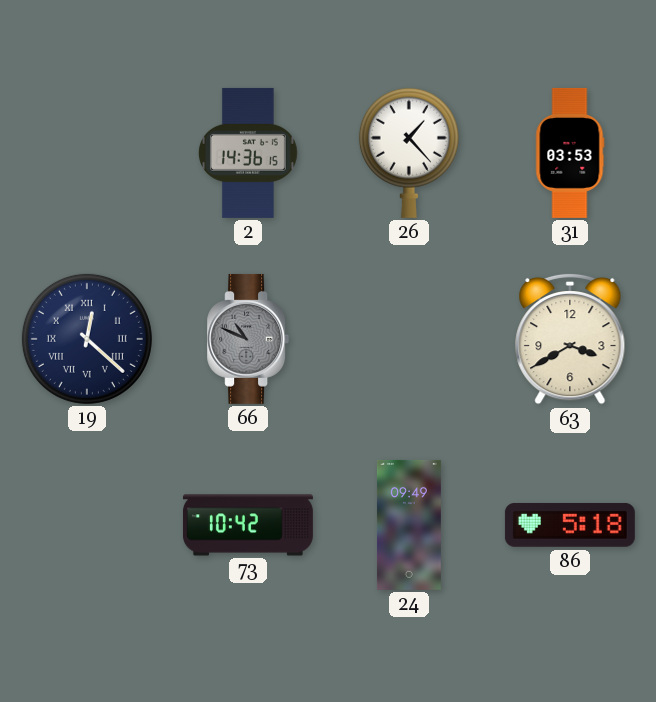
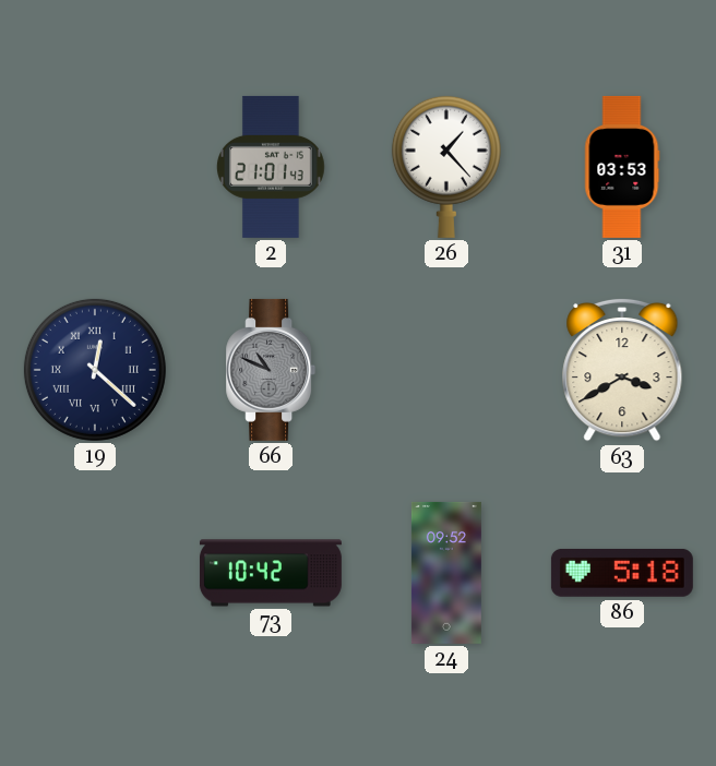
2: 14:36 -> 21:01
24: 09:49 -> 09:52
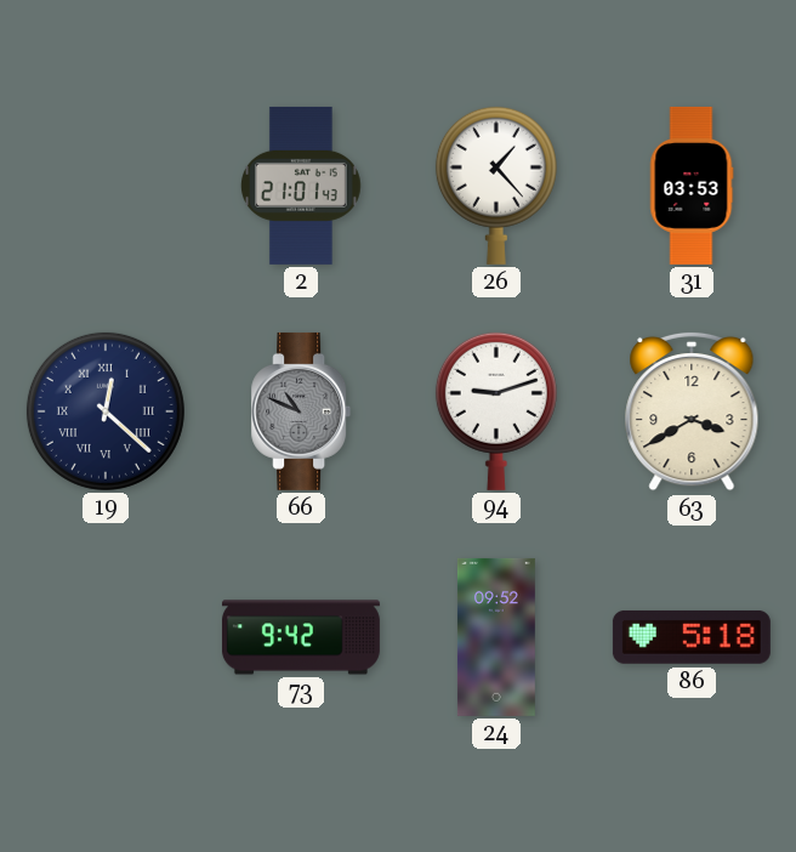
94: none -> 9:12
73: 10:42 -> 9:42
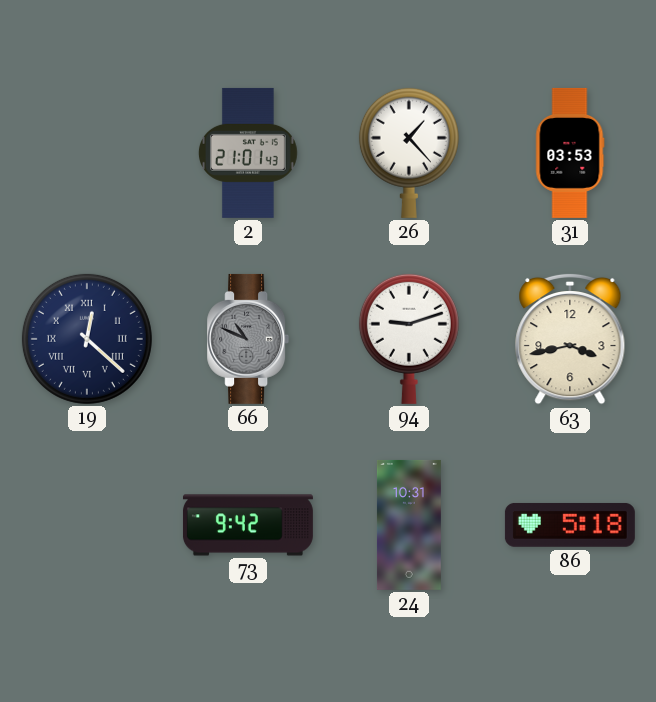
63: 3:40 -> 3:43
24: 09:52 -> 10:31
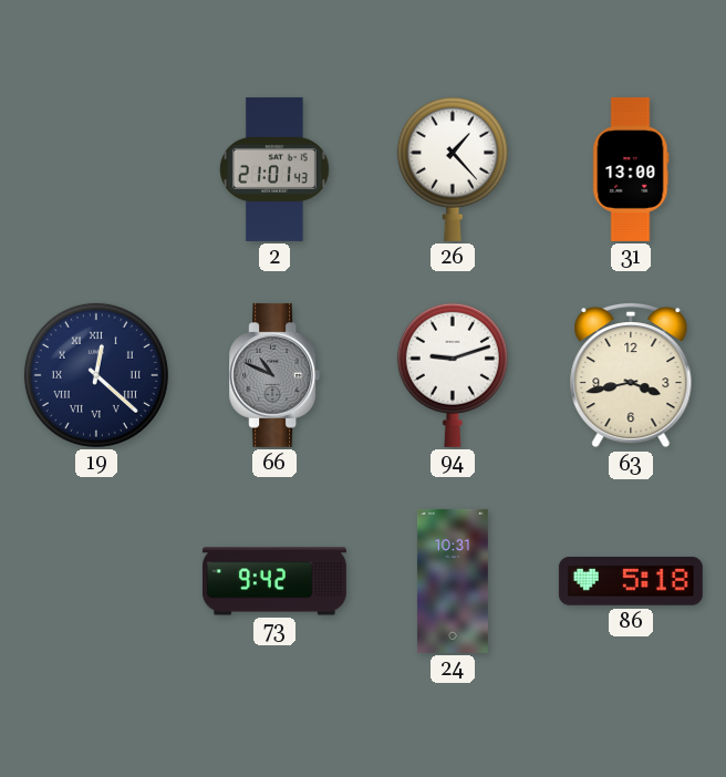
31: 03:53 -> 13:00
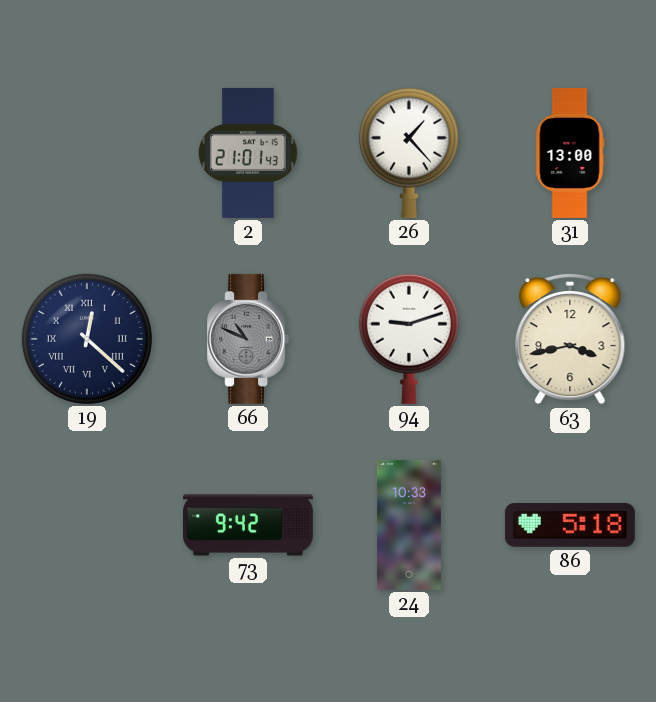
24: 10:31 -> 10:33
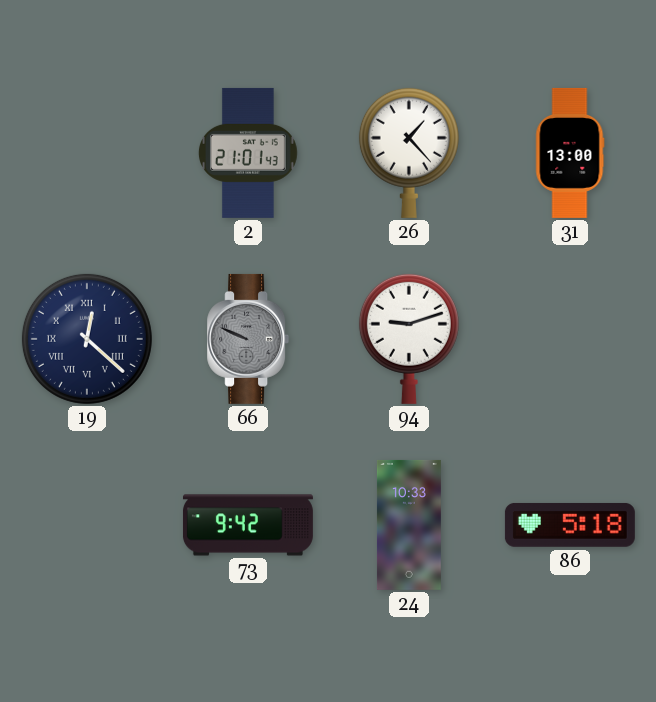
66: 10:49 -> 9:49
63: 3:43 -> none
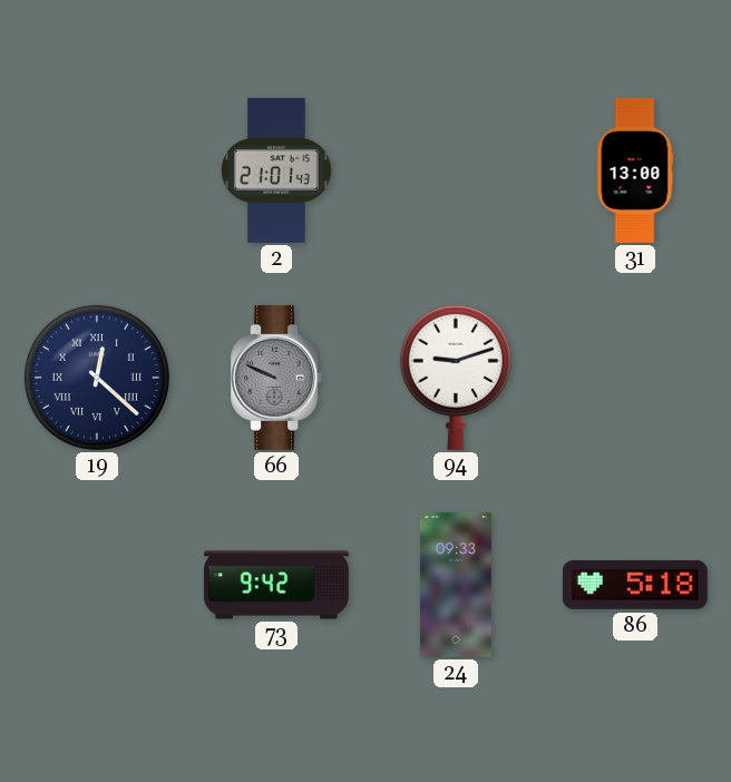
26: 1:23 -> none
24: 10:33 -> 09:33
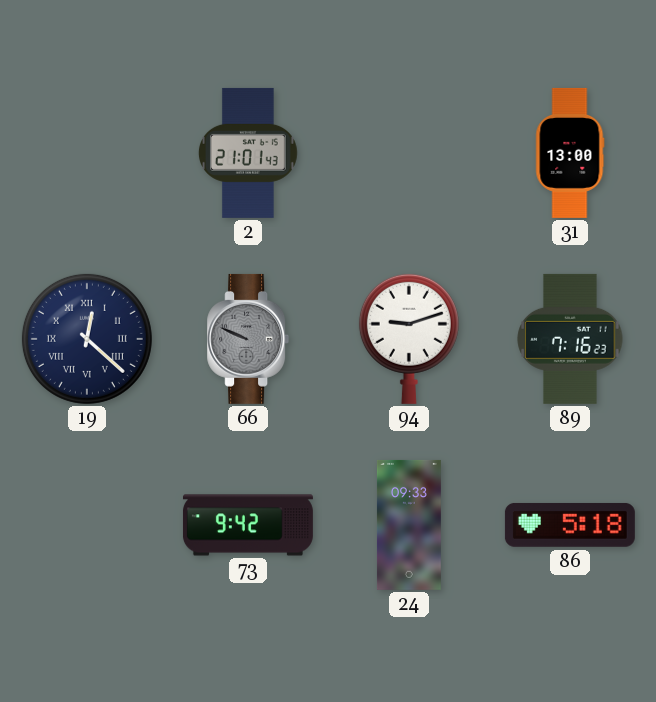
89: none -> 7:16
